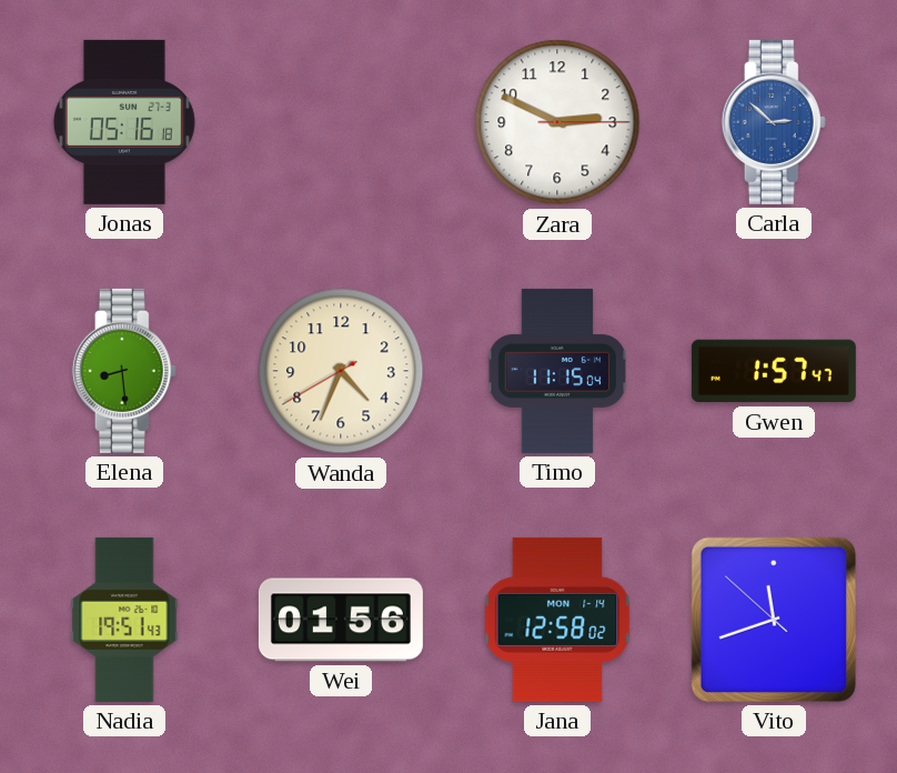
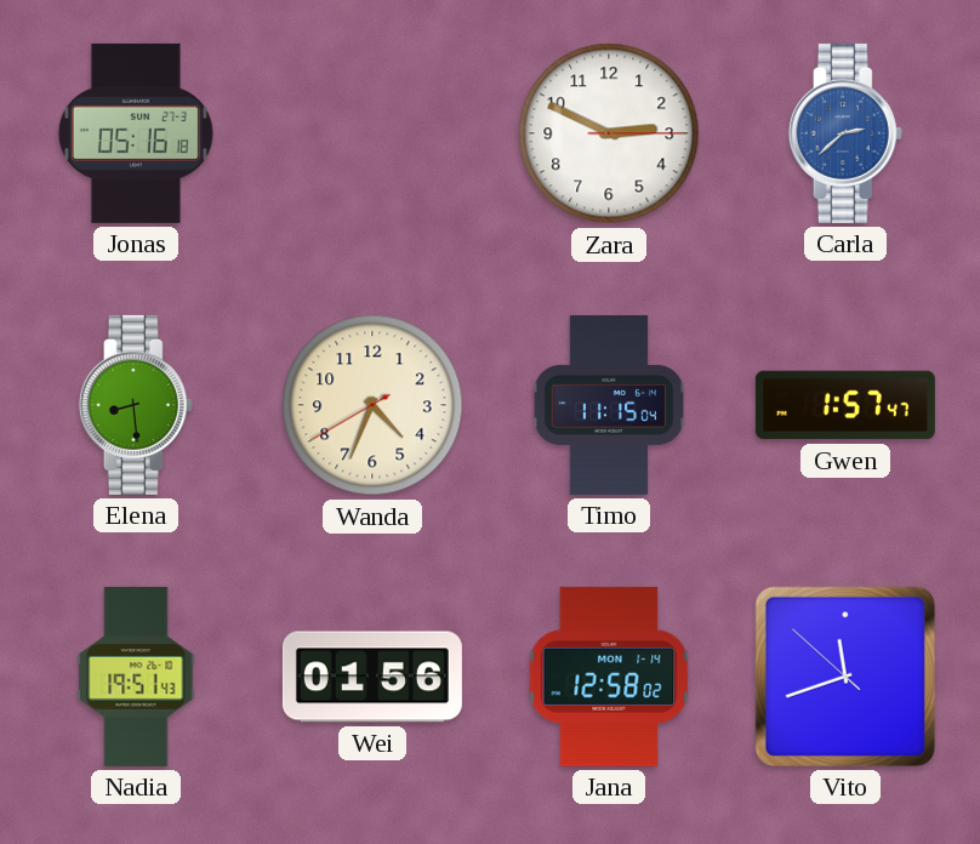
Carla: 2:52 -> 2:38
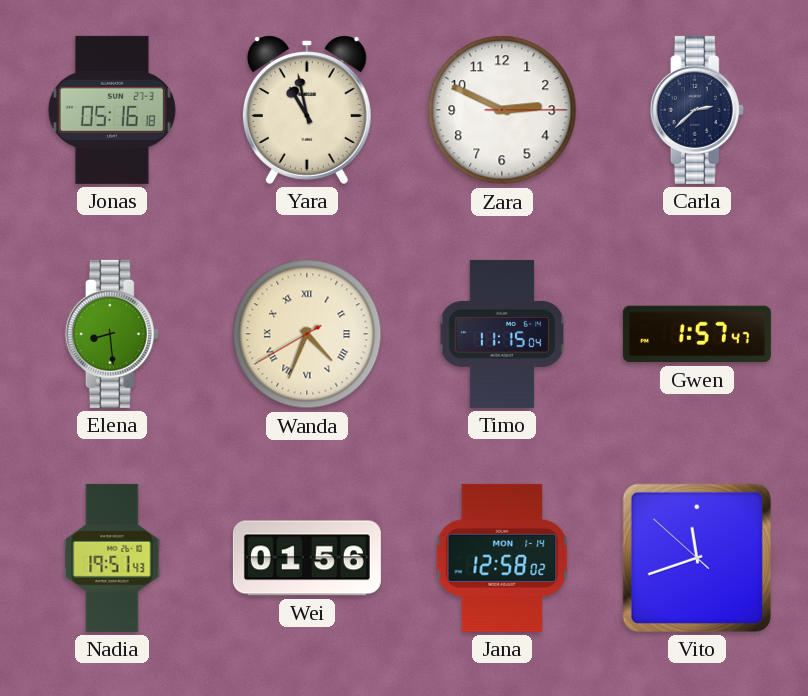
Yara: none -> 10:58
Carla dial: blue -> navy
Wanda numerals: Arabic -> Roman
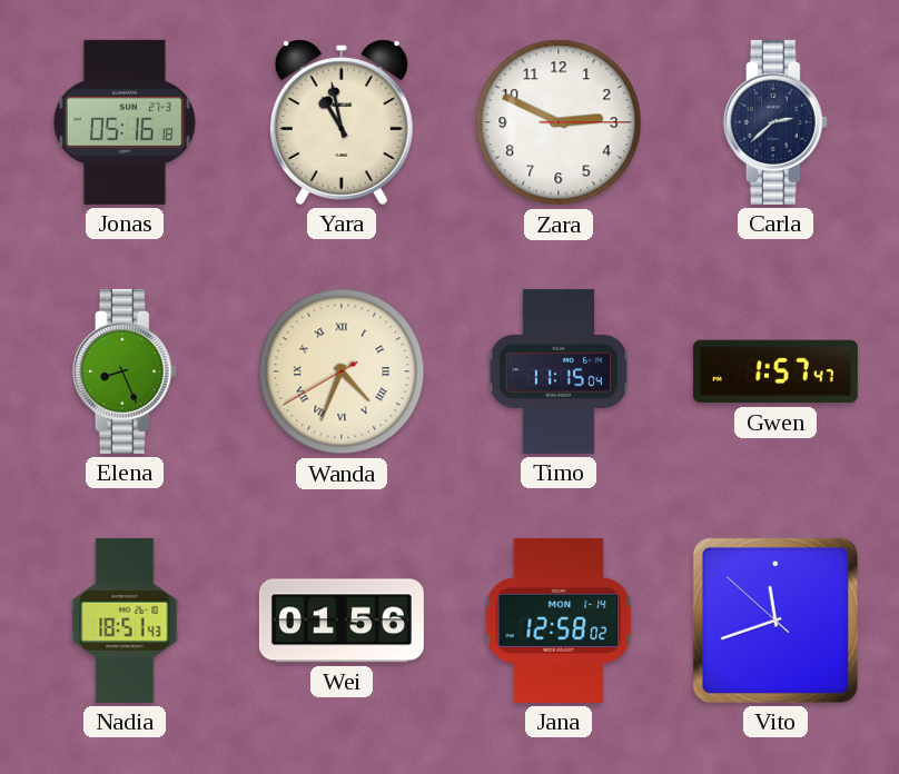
Elena: 8:29 -> 8:26
Nadia: 19:51 -> 18:51
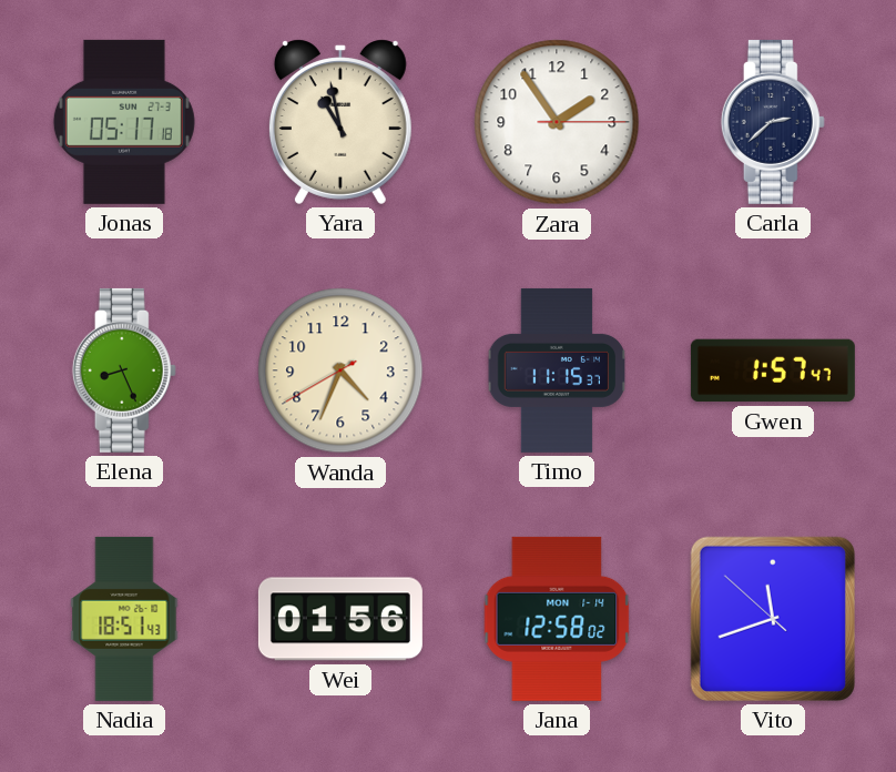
Jonas: 05:16 -> 05:17
Zara: 2:49 -> 1:54
Wanda numerals: Roman -> Arabic
Timo: 11:15:04 -> 11:15:37
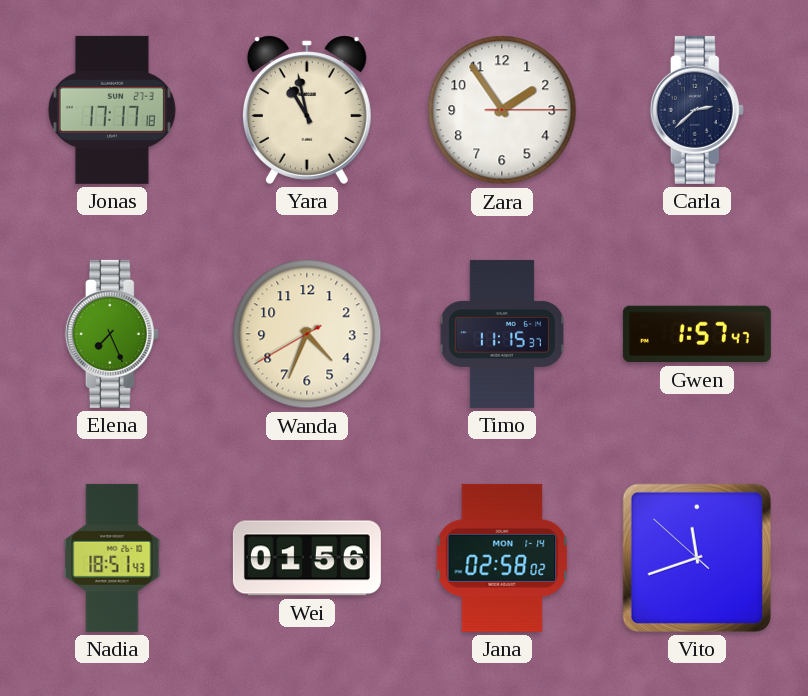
Jonas: 05:17 -> 17:17
Elena: 8:26 -> 7:26
Jana: 12:58 -> 02:58
